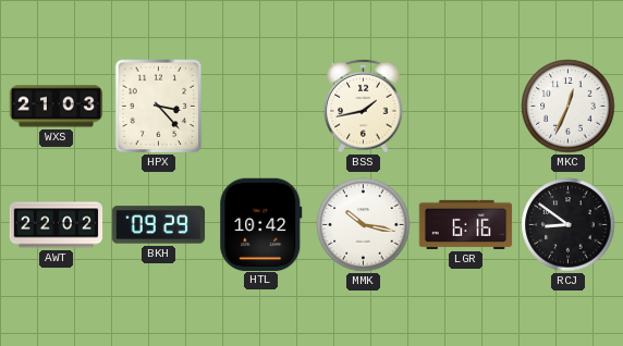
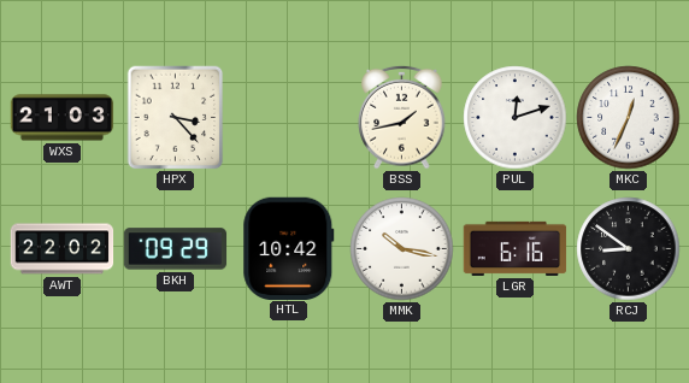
PUL: none -> 12:12
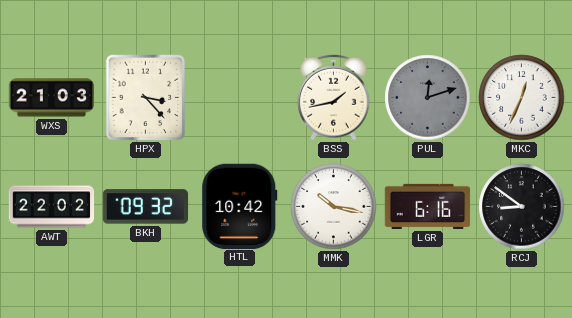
PUL dial: white -> grey
BKH: 09:29 -> 09:32
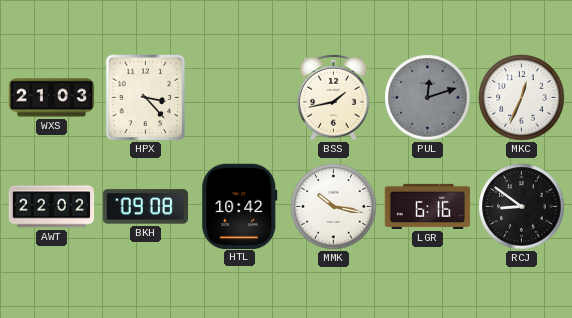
BKH: 09:32 -> 09:08
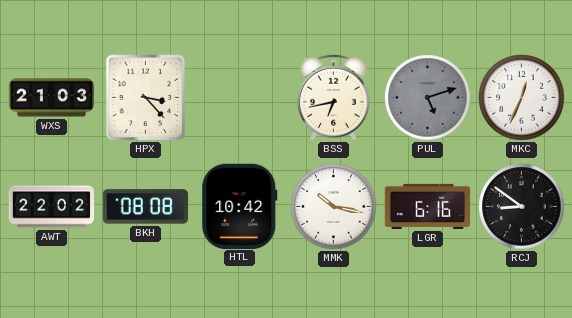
BSS: 1:43 -> 6:43
PUL: 12:12 -> 5:12
BKH: 09:08 -> 08:08
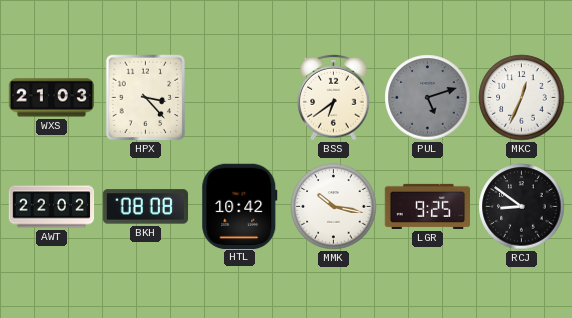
BSS: 6:43 -> 6:39
LGR: 6:16 -> 9:25
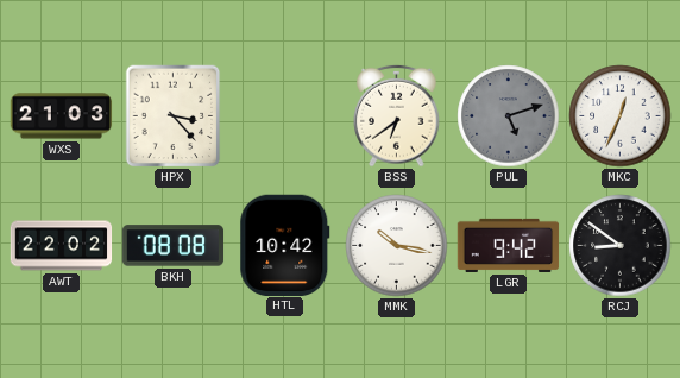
LGR: 9:25 -> 9:42
